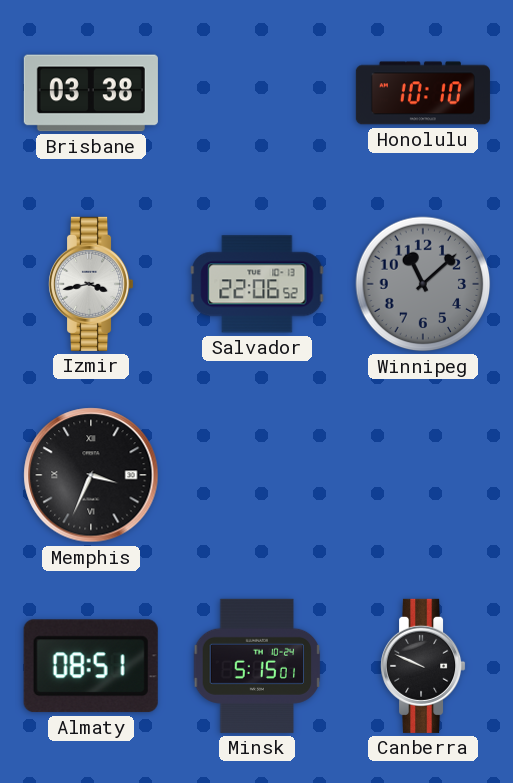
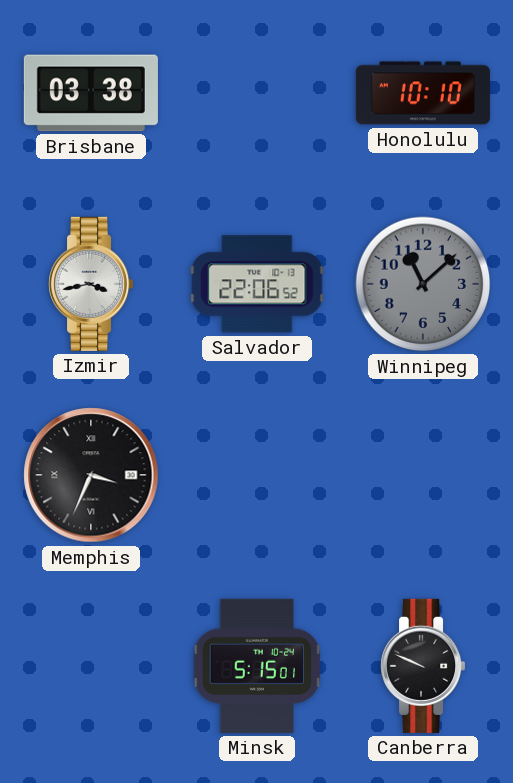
Almaty: 08:51 -> none
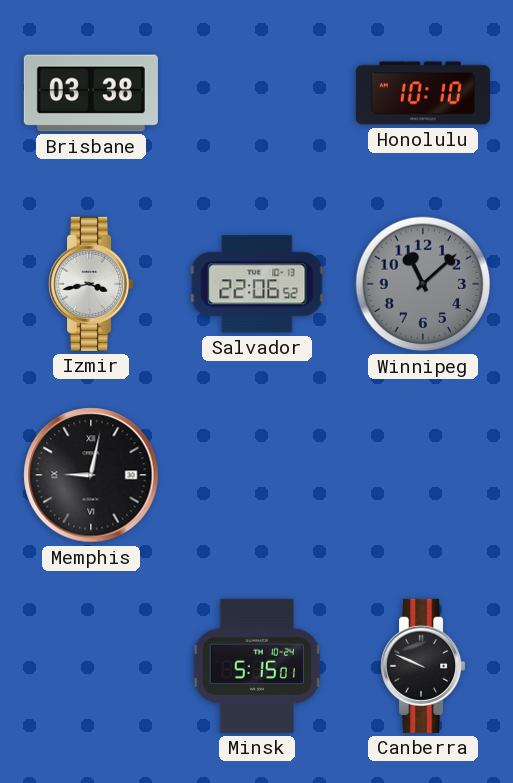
Memphis: 3:34 -> 9:02
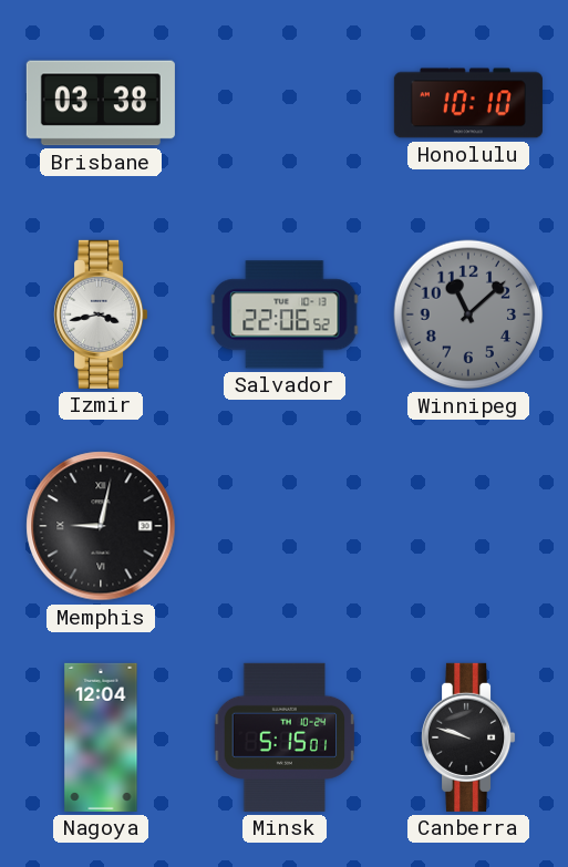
Nagoya: none -> 12:04
Canberra: 9:49 -> 9:48
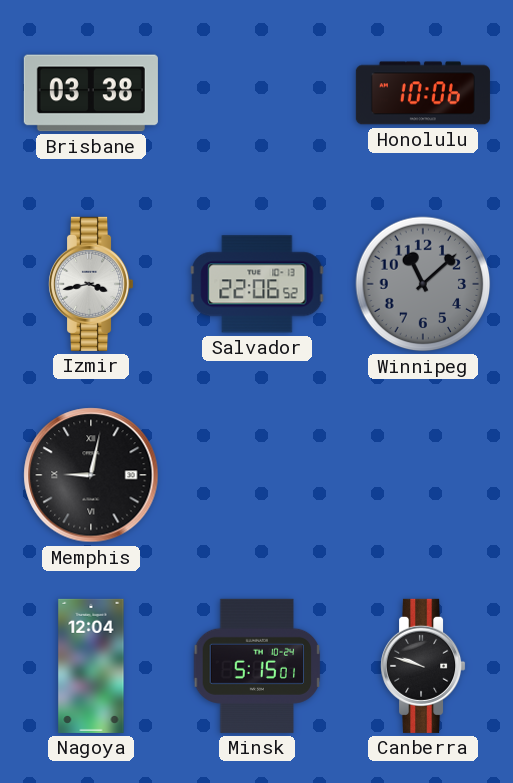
Honolulu: 10:10 -> 10:06
